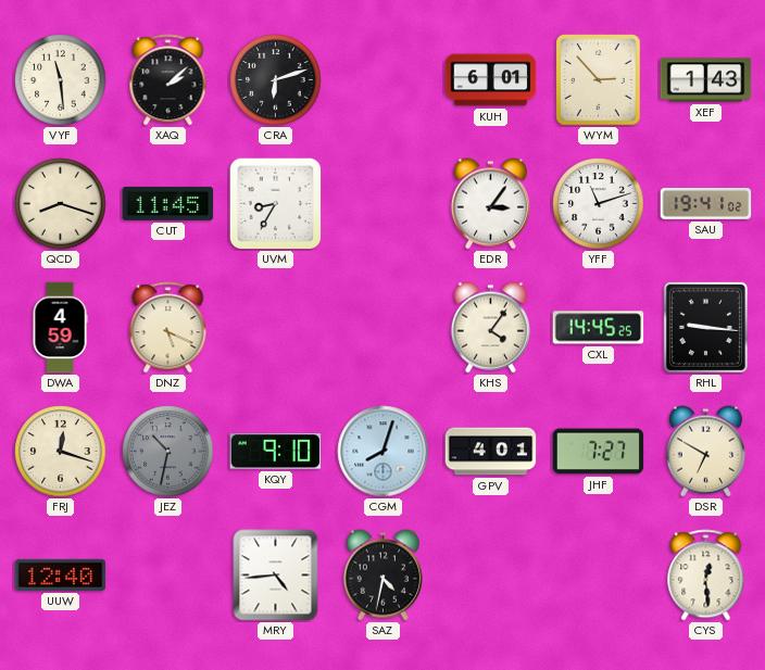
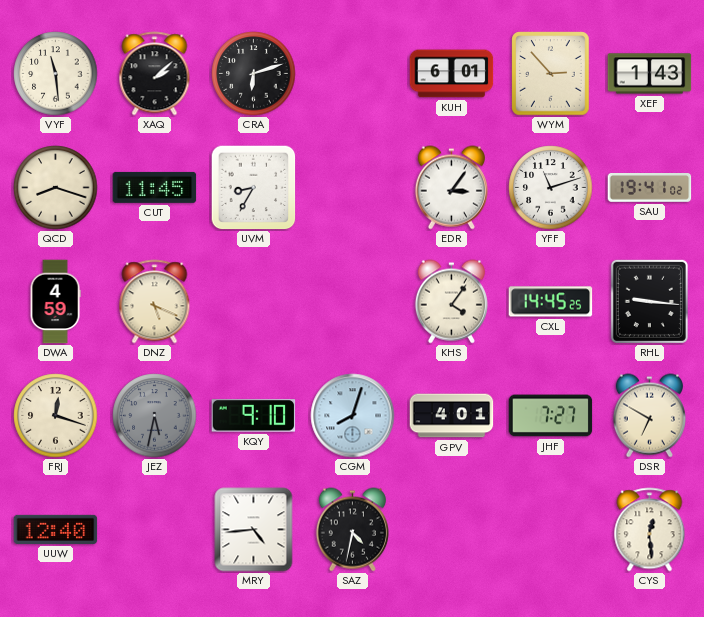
JEZ: 10:32 -> 5:32
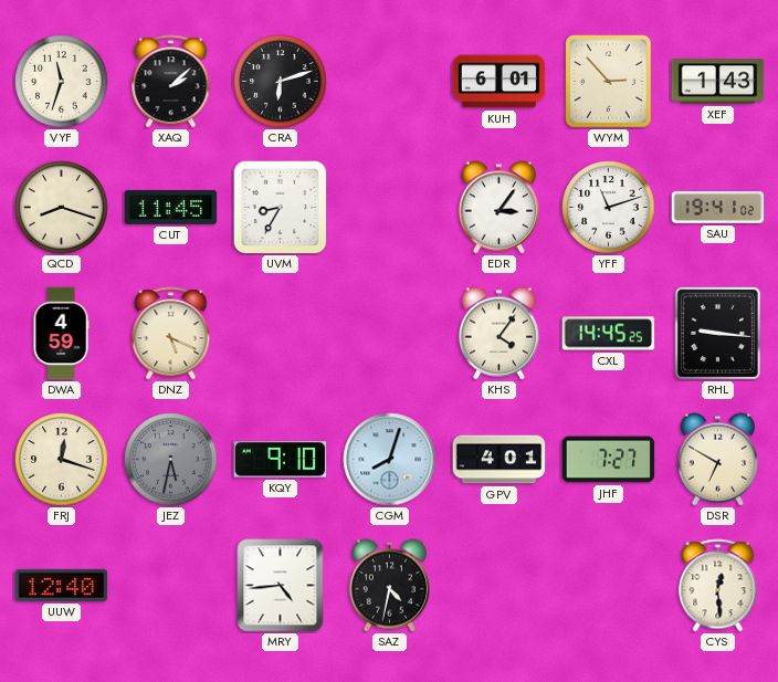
VYF: 11:29 -> 11:33
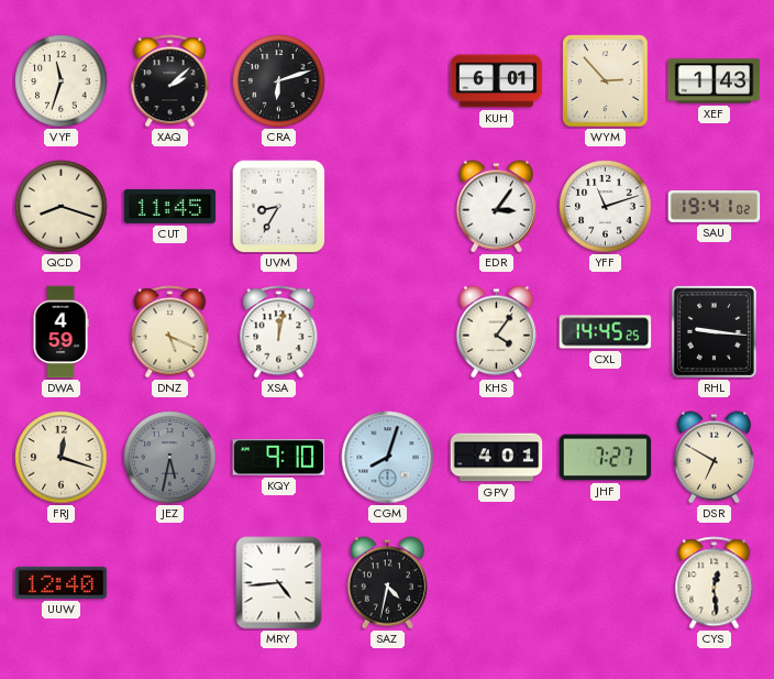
XSA: none -> 12:02
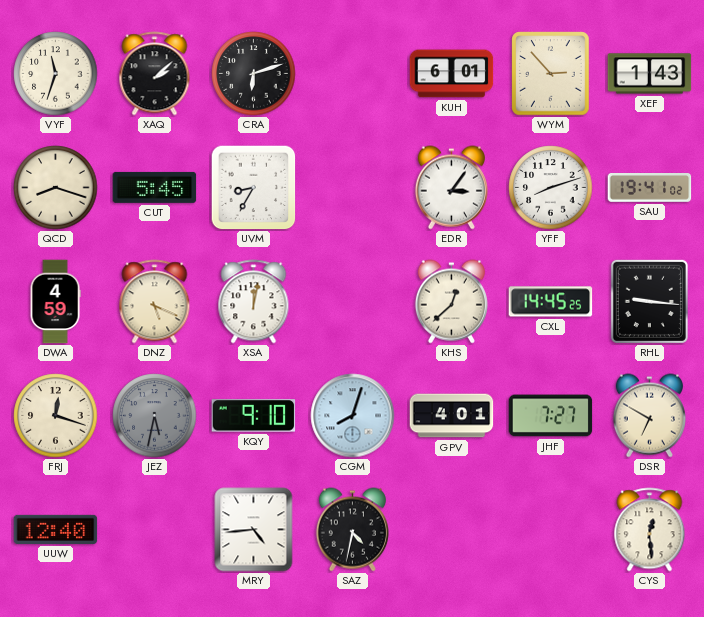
CUT: 11:45 -> 5:45
YFF: 11:12 -> 8:12
KHS: 4:06 -> 12:38
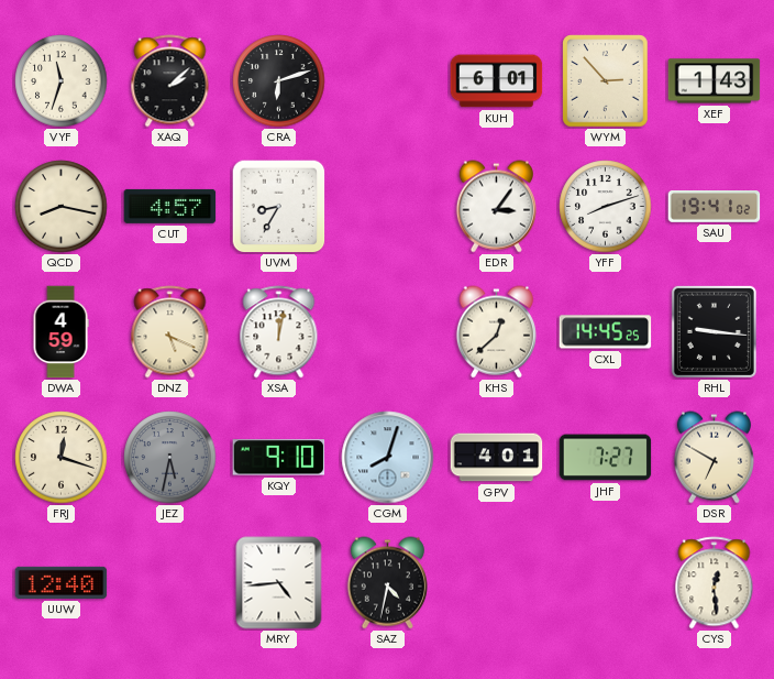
QCD: 8:18 -> 8:17
CUT: 5:45 -> 4:57
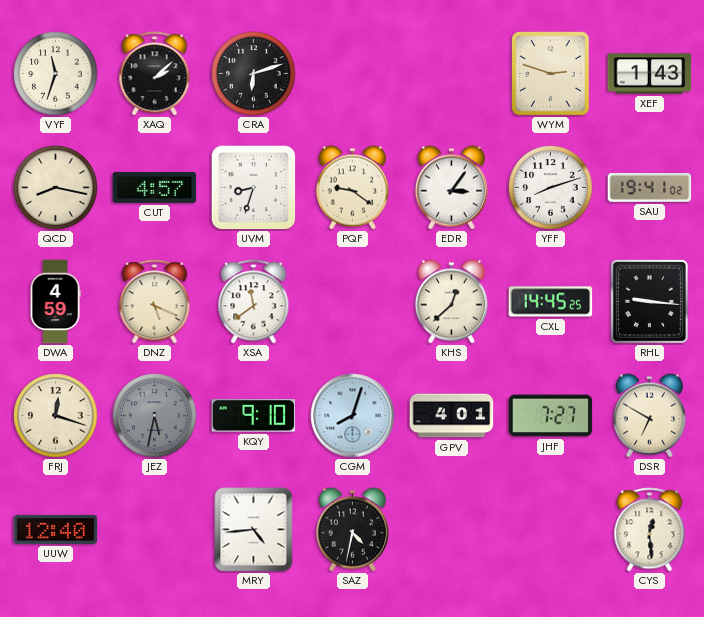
KUH: 6:01 -> none
WYM: 2:53 -> 2:48
UVM: 8:35 -> 8:33
PQF: none -> 9:21
XSA: 12:02 -> 11:39
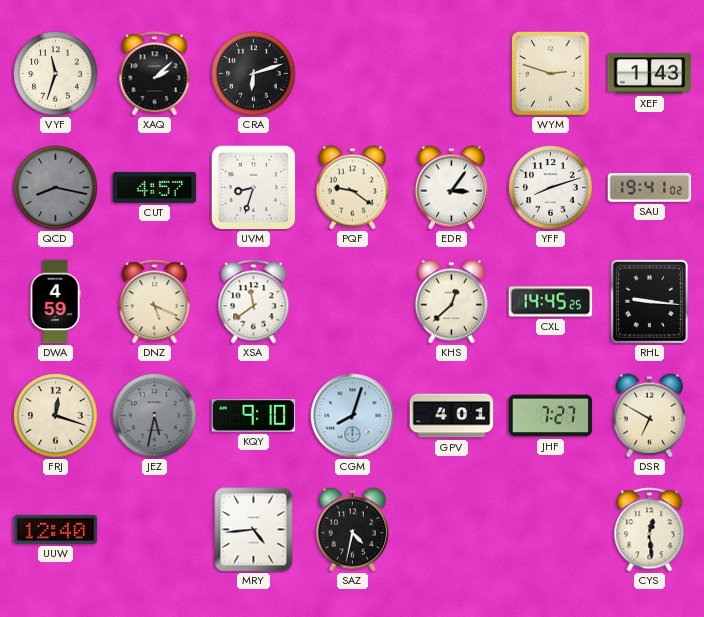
QCD dial: cream -> grey
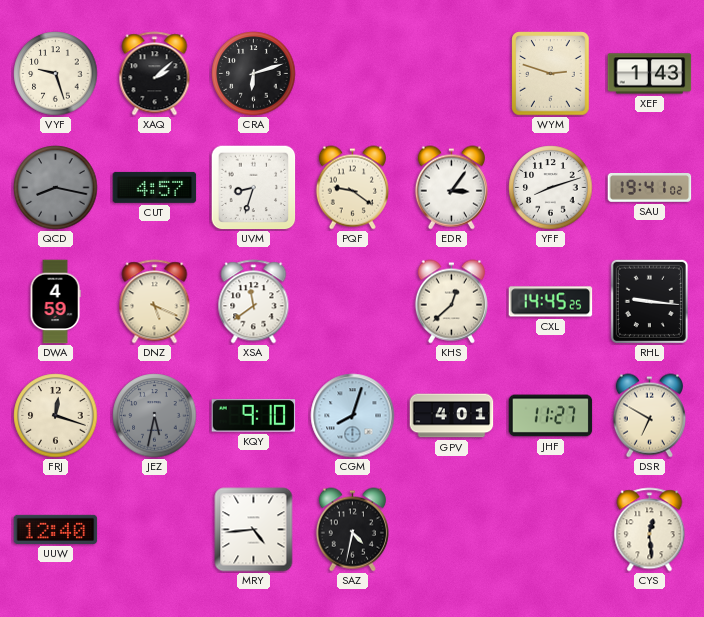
VYF: 11:33 -> 9:27
JHF: 7:27 -> 11:27
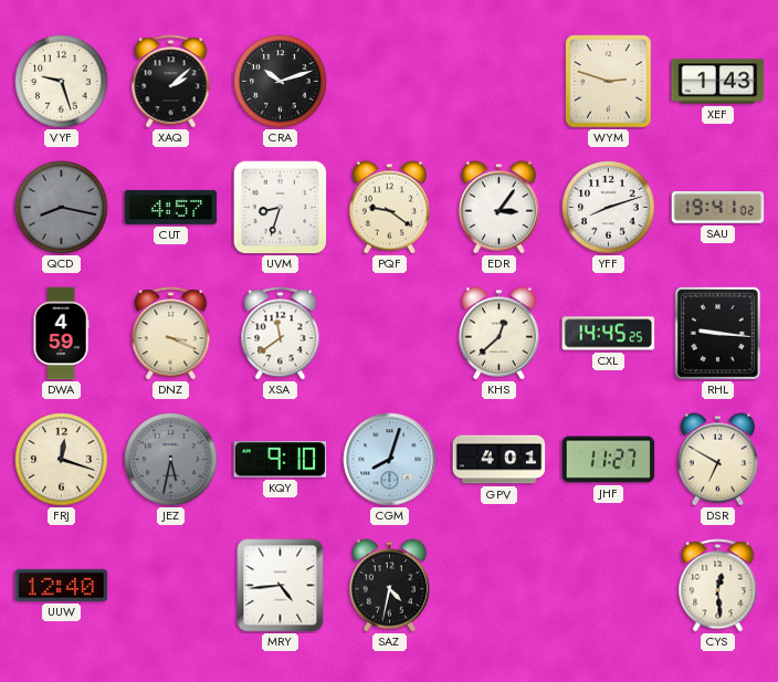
CRA: 6:12 -> 10:12
DNZ: 5:19 -> 3:19
